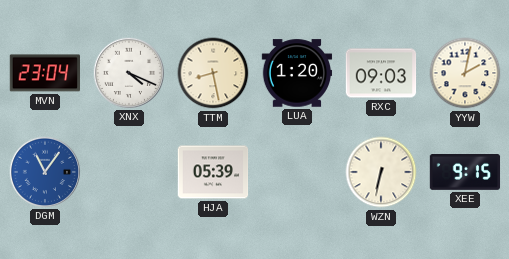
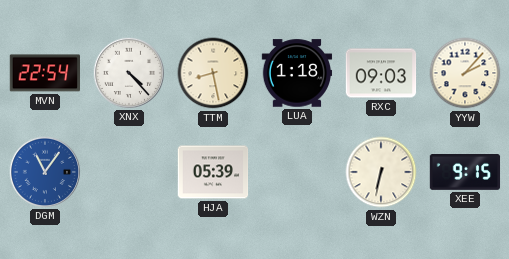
MVN: 23:04 -> 22:54
XNX: 4:19 -> 4:23
LUA: 1:20 -> 1:18
YYW: 2:02 -> 2:07
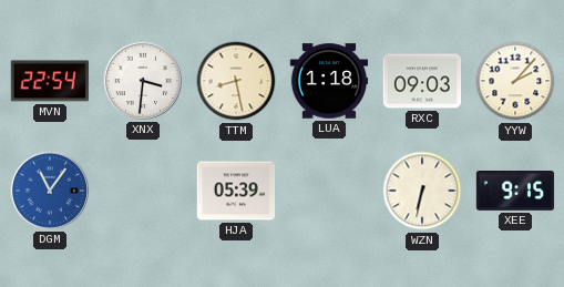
XNX: 4:23 -> 3:31
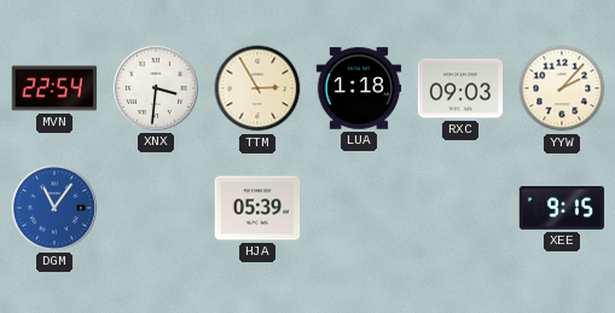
TTM: 8:28 -> 2:55
WZN: 6:32 -> none
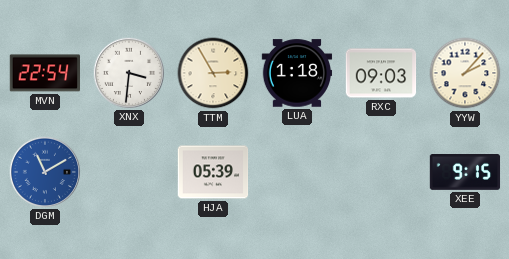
DGM: 11:06 -> 11:10
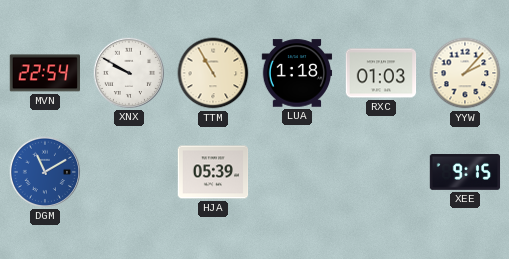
XNX: 3:31 -> 9:50
TTM: 2:55 -> 10:55
RXC: 09:03 -> 01:03
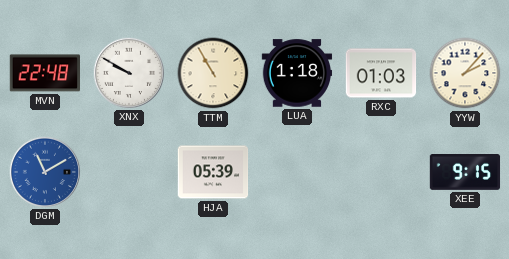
MVN: 22:54 -> 22:48
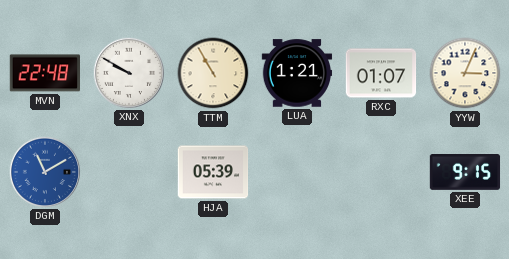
LUA: 1:18 -> 1:21
RXC: 01:03 -> 01:07
YYW: 2:07 -> 3:04
